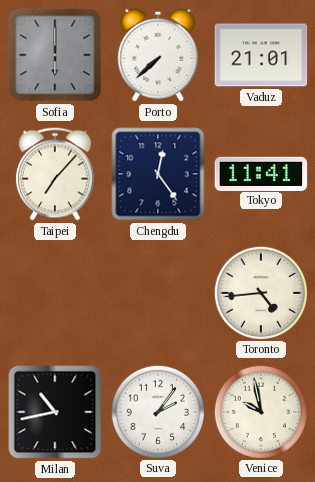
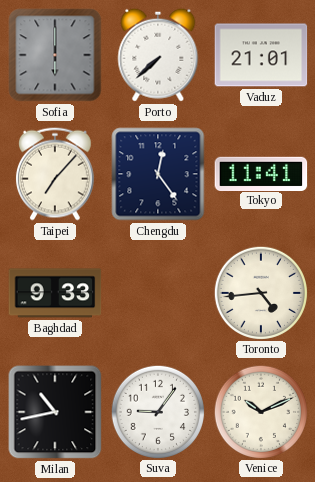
Baghdad: none -> 9:33
Suva: 2:06 -> 9:06
Venice: 9:58 -> 10:11
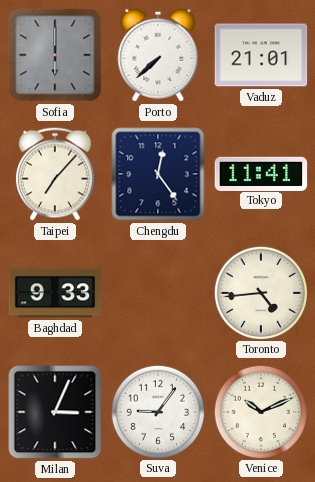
Milan: 10:43 -> 3:04
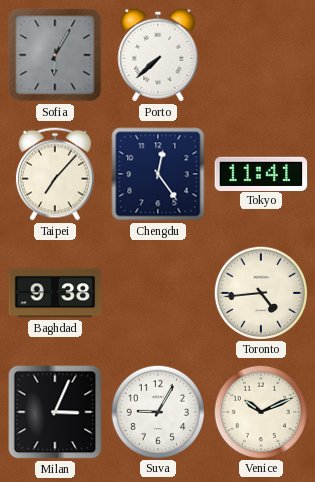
Sofia: 6:00 -> 6:05
Vaduz: 21:01 -> none
Baghdad: 9:33 -> 9:38
Suva: 9:06 -> 9:05
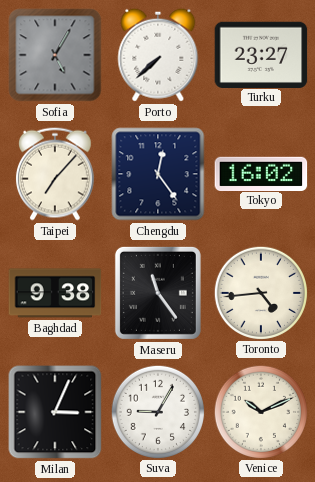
Sofia: 6:05 -> 5:05
Turku: none -> 23:27
Tokyo: 11:41 -> 16:02
Maseru: none -> 11:24
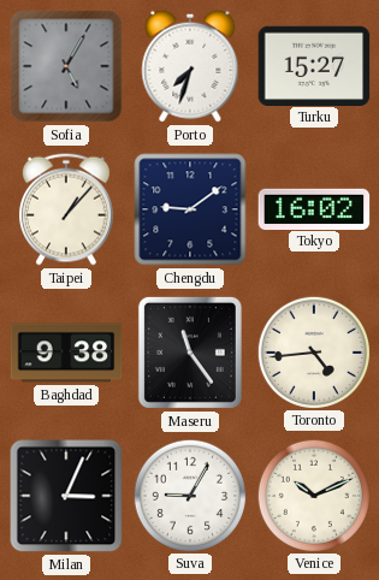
Porto: 7:38 -> 7:33
Turku: 23:27 -> 15:27
Taipei: 7:07 -> 1:07
Chengdu: 12:24 -> 9:09
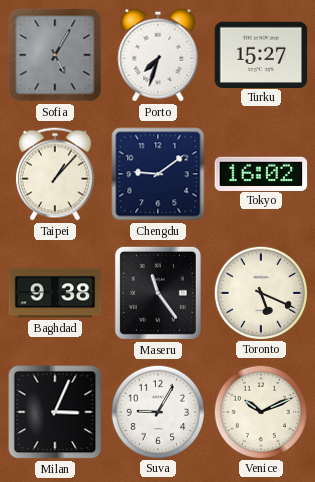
Toronto: 4:44 -> 5:19
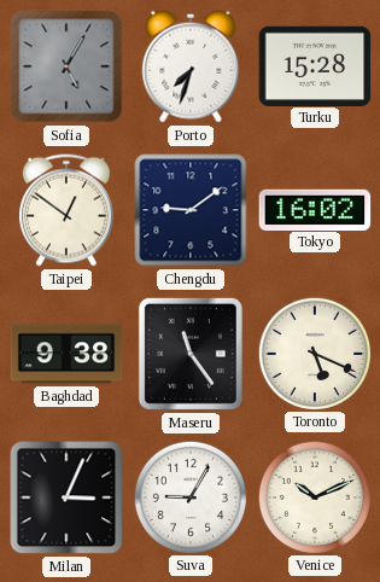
Turku: 15:27 -> 15:28
Taipei: 1:07 -> 12:51
